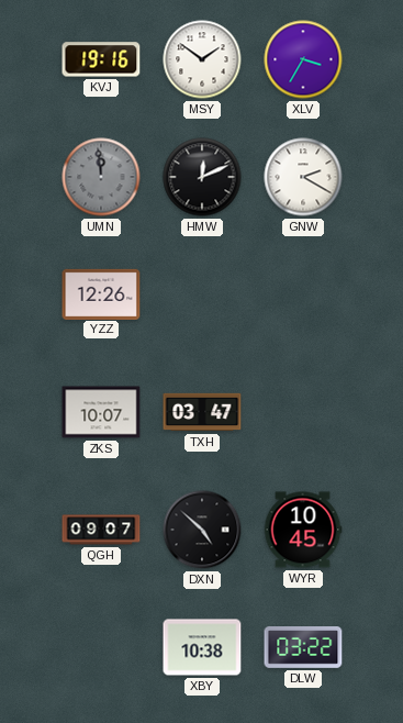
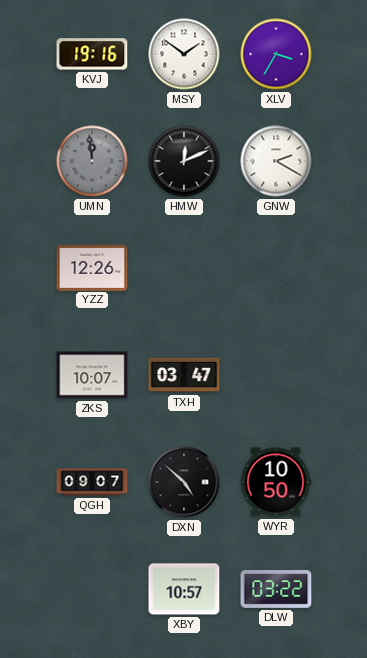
WYR: 10:45 -> 10:50
XBY: 10:38 -> 10:57
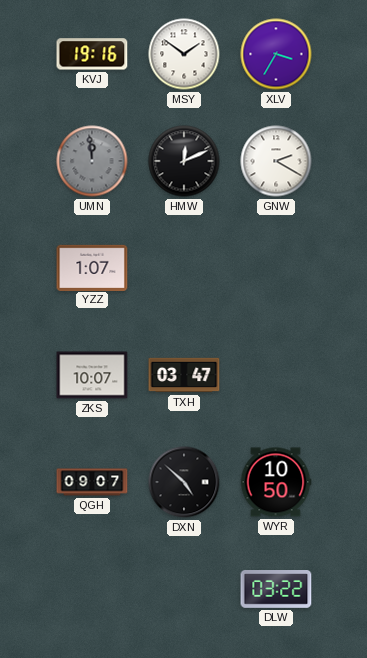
YZZ: 12:26 -> 1:07
XBY: 10:57 -> none
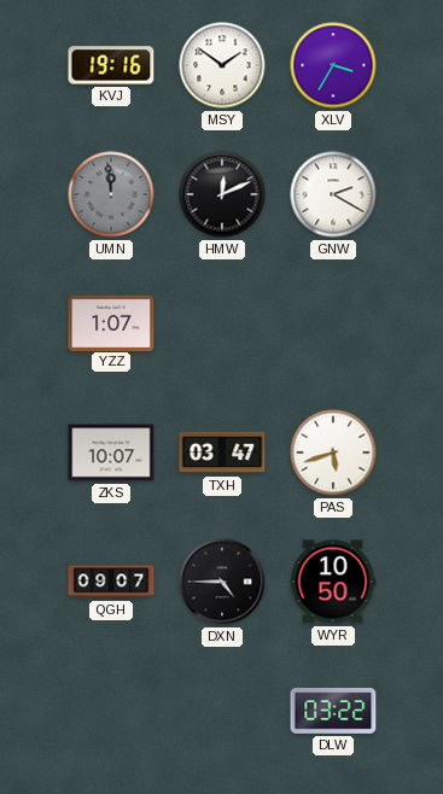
PAS: none -> 5:42
DXN: 4:52 -> 4:45
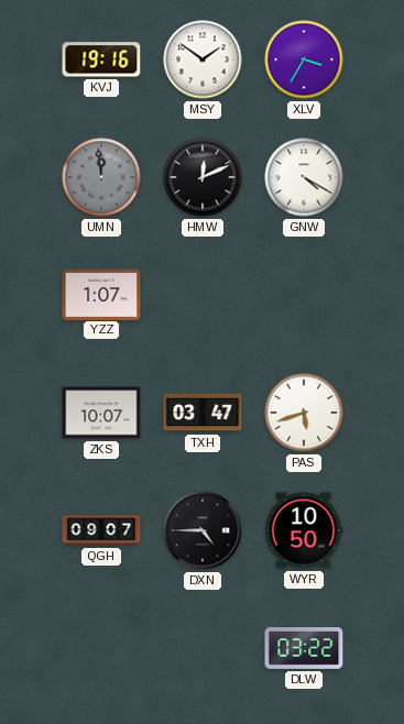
GNW: 2:20 -> 4:20
